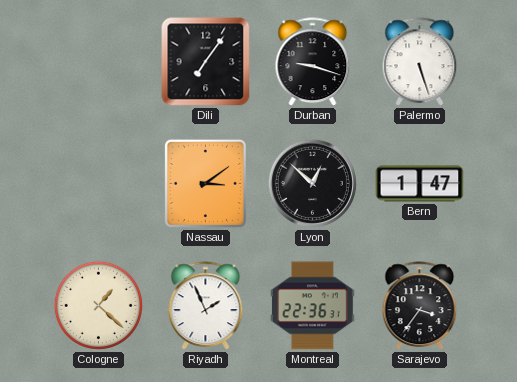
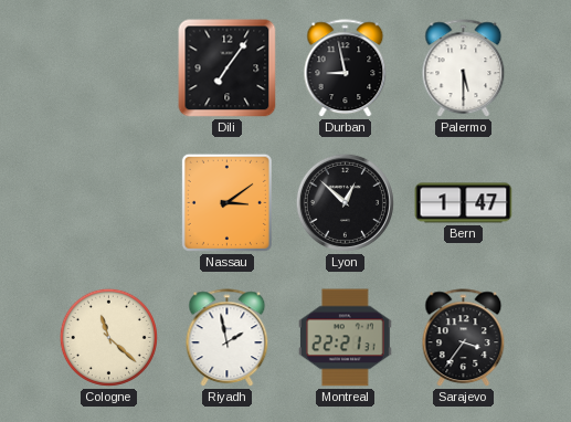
Durban: 9:18 -> 8:58
Palermo: 5:27 -> 5:30
Cologne: 1:22 -> 11:22
Riyadh: 1:56 -> 1:58
Montreal: 22:36 -> 22:21
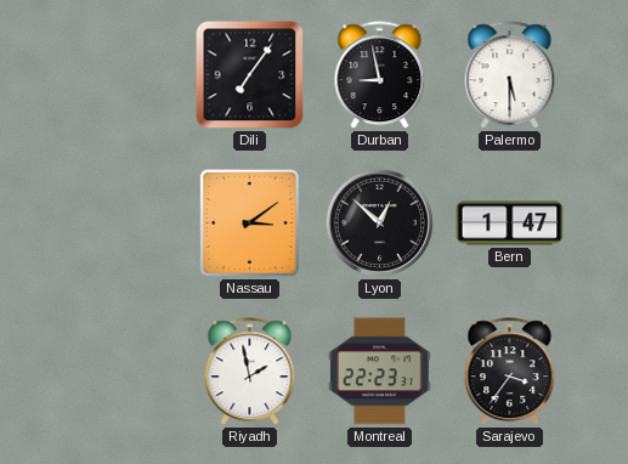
Cologne: 11:22 -> none
Montreal: 22:21 -> 22:23
